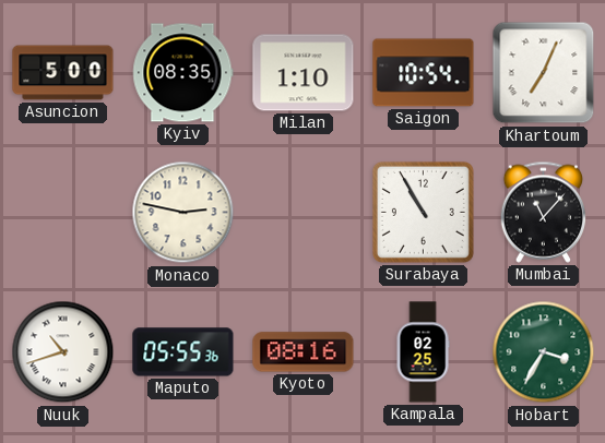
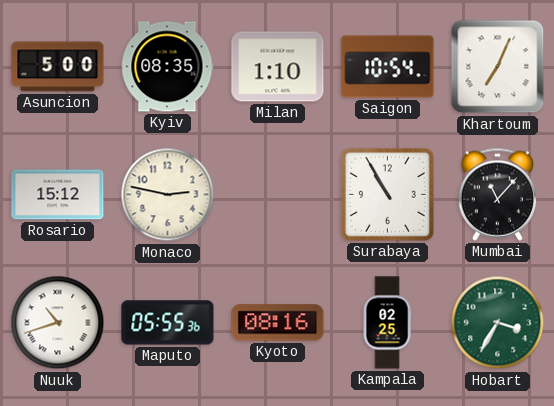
Rosario: none -> 15:12
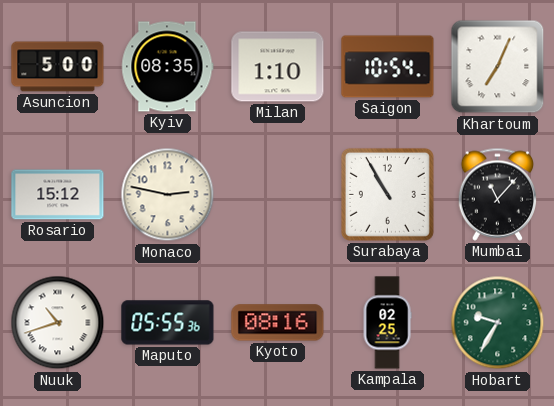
Hobart: 3:35 -> 9:35
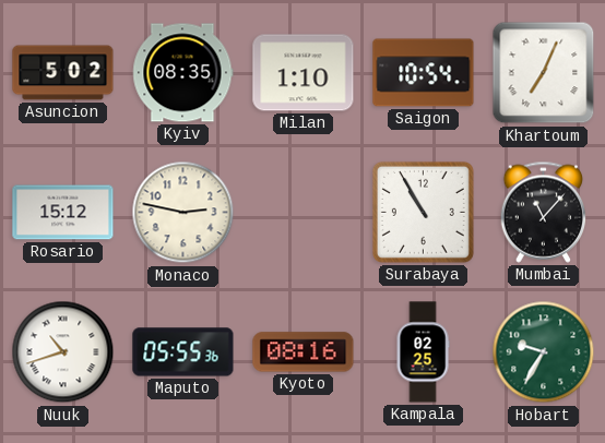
Asuncion: 5:00 -> 5:02
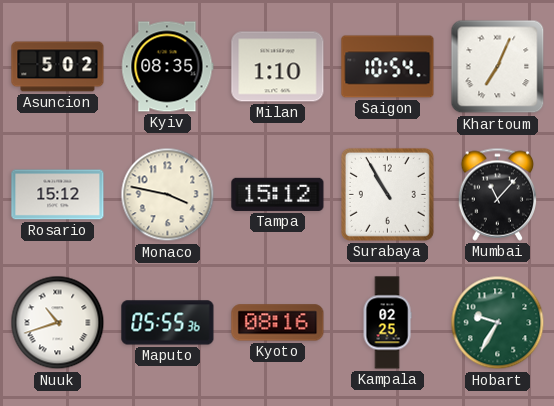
Monaco: 2:47 -> 3:47
Tampa: none -> 15:12
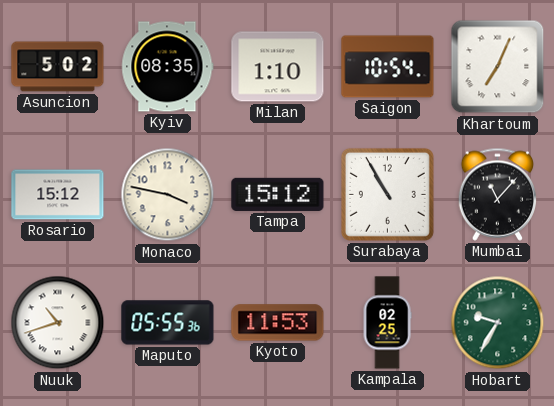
Kyoto: 08:16 -> 11:53
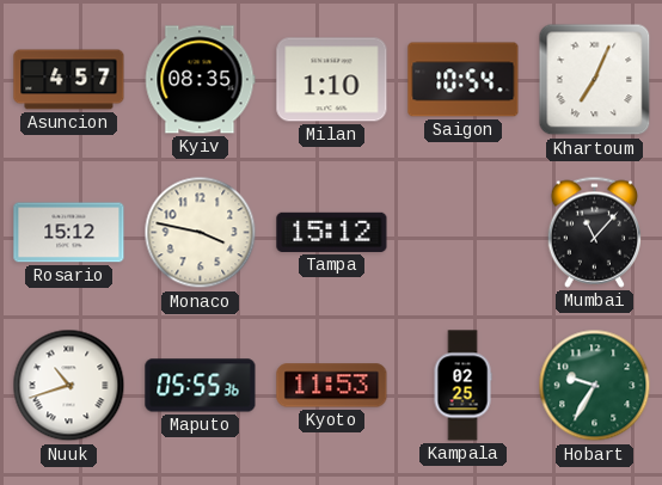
Asuncion: 5:02 -> 4:57
Surabaya: 10:55 -> none
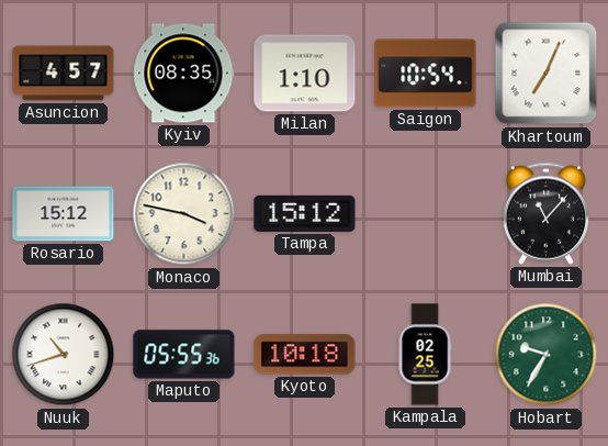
Kyoto: 11:53 -> 10:18
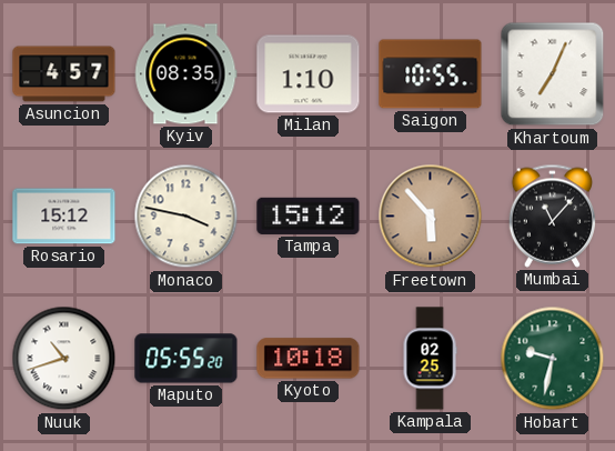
Saigon: 10:54 -> 10:55
Freetown: none -> 5:53
Maputo: 05:55:36 -> 05:55:20
Hobart: 9:35 -> 9:32
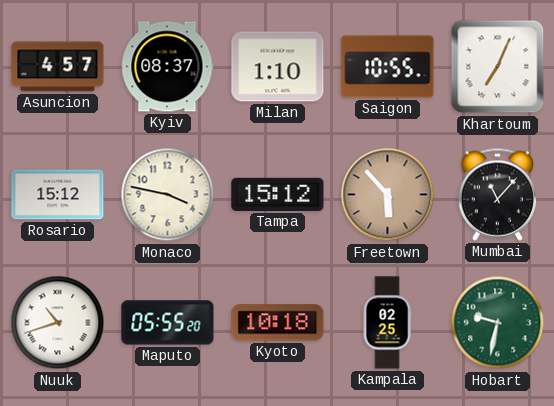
Kyiv: 08:35 -> 08:37
